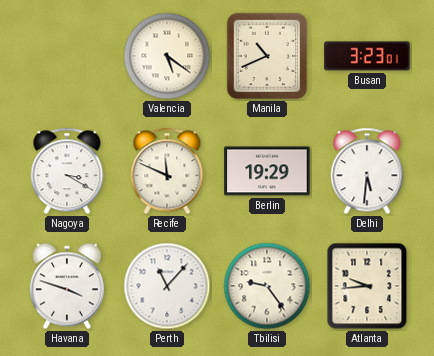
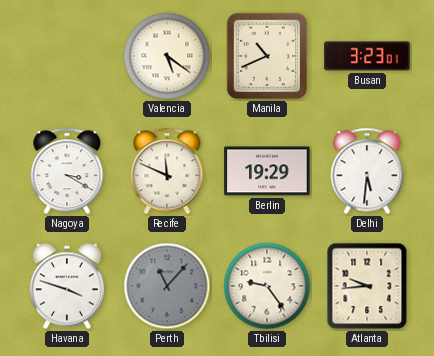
Perth dial: white -> grey
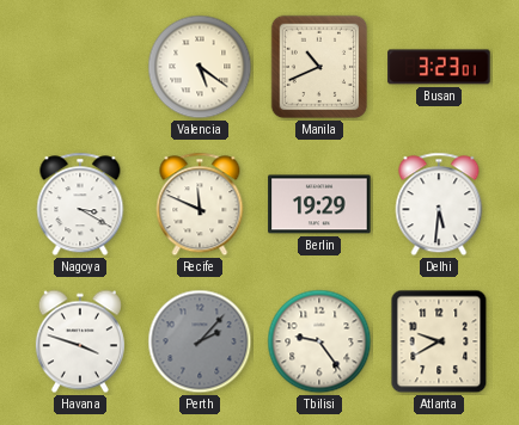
Perth: 11:07 -> 2:07
Atlanta: 9:44 -> 9:40
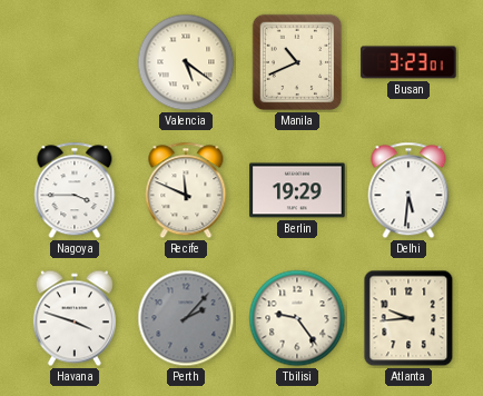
Nagoya: 3:20 -> 3:45
Atlanta: 9:40 -> 9:44
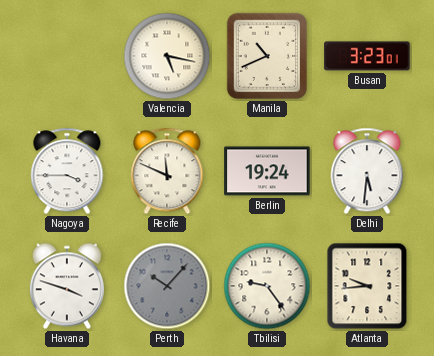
Valencia: 5:21 -> 5:17
Berlin: 19:29 -> 19:24
Perth: 2:07 -> 10:07
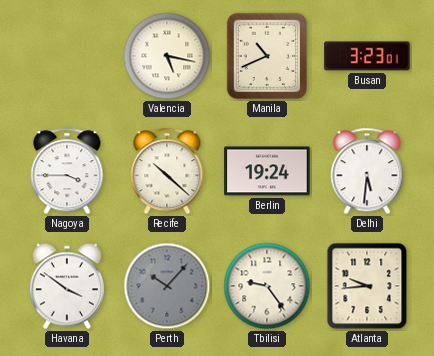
Recife: 11:49 -> 10:22
Havana: 3:48 -> 3:51
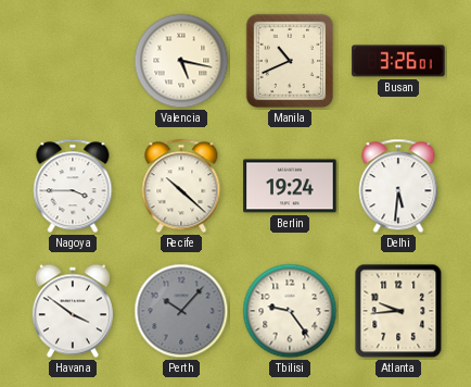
Busan: 3:23 -> 3:26
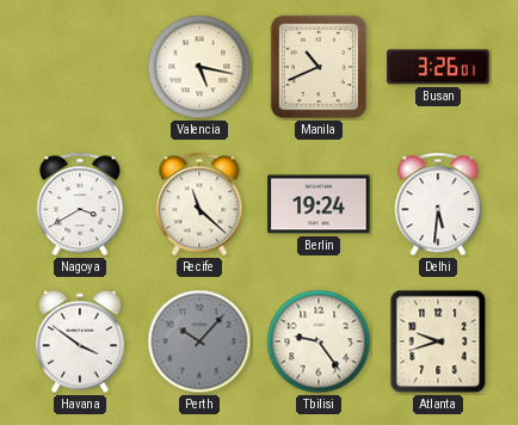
Nagoya: 3:45 -> 3:40
Recife: 10:22 -> 11:22
Atlanta: 9:44 -> 9:42
